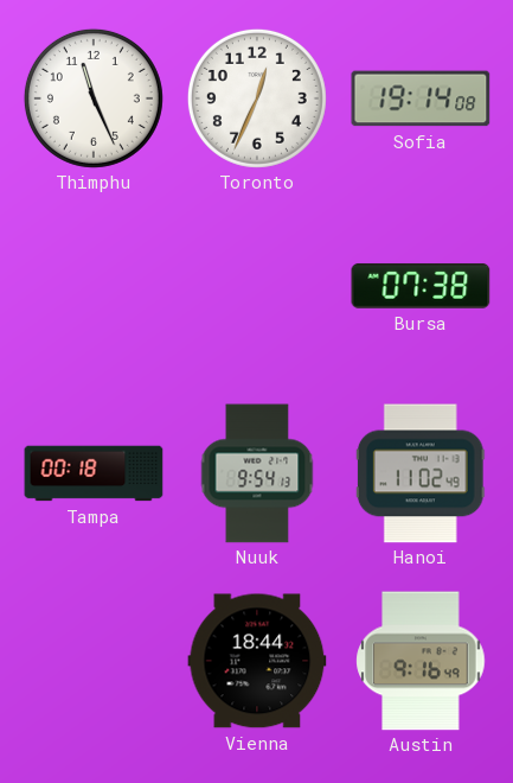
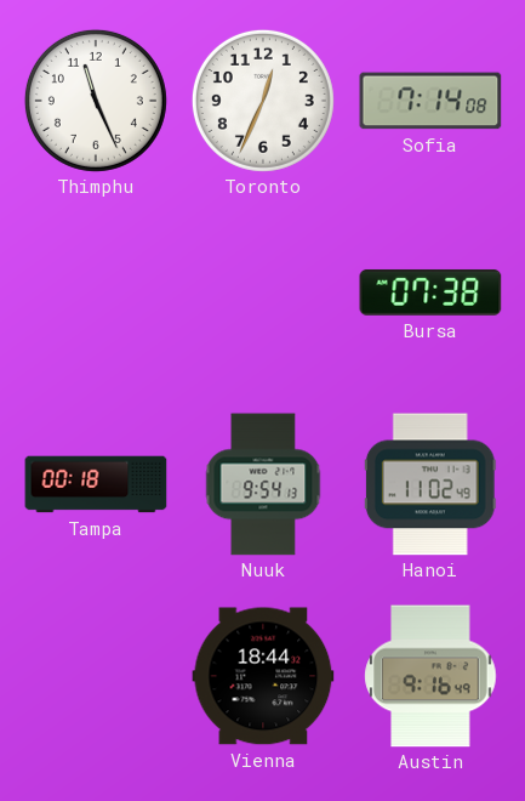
Sofia: 19:14 -> 7:14
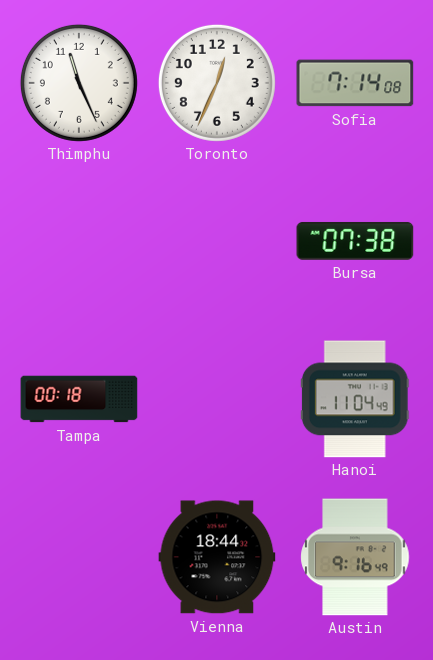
Nuuk: 9:54 -> none
Hanoi: 11:02 -> 11:04
